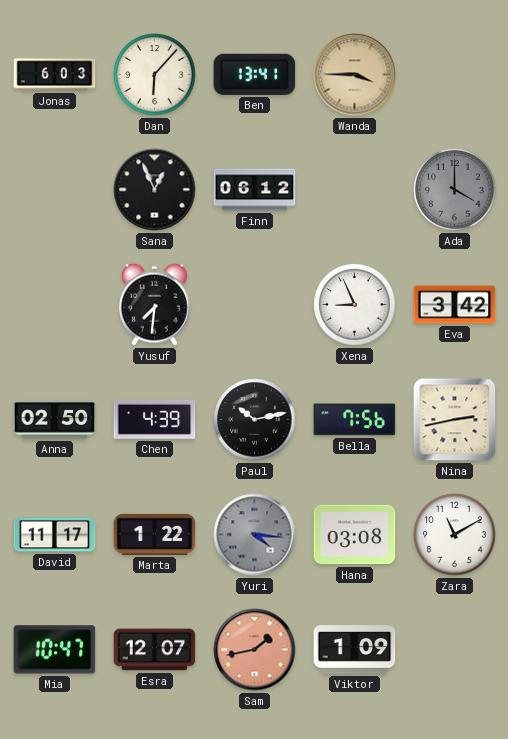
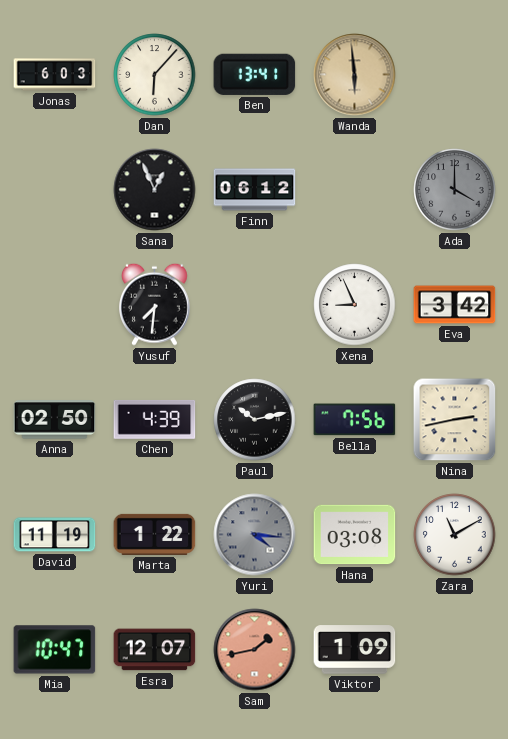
Wanda: 3:45 -> 5:59
David: 11:17 -> 11:19
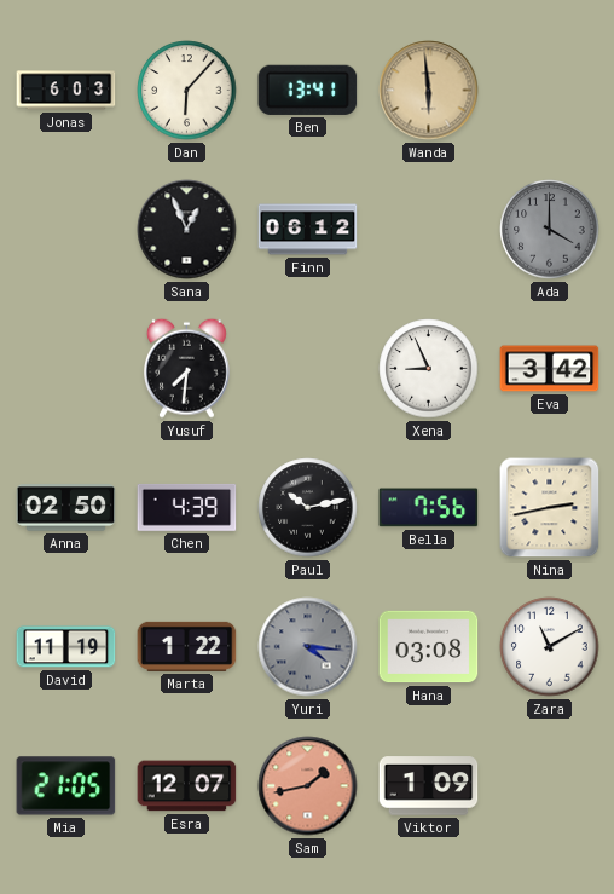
Mia: 10:47 -> 21:05
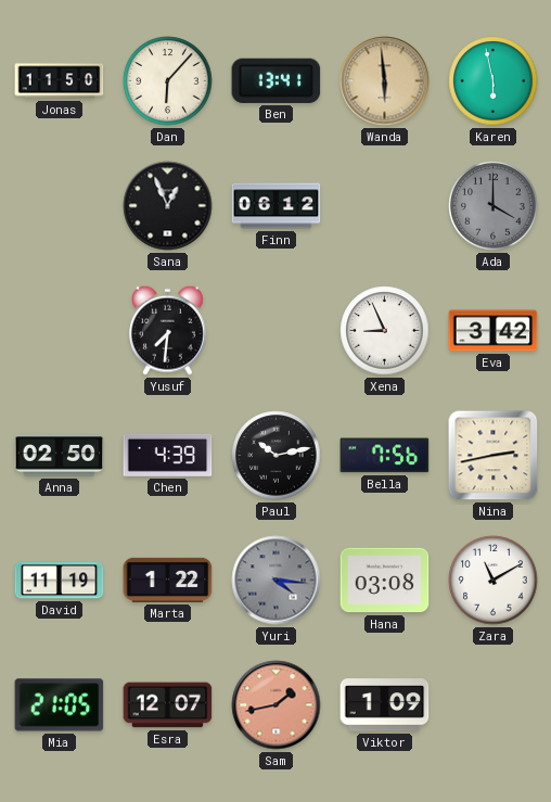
Jonas: 6:03 -> 11:50
Karen: none -> 5:58
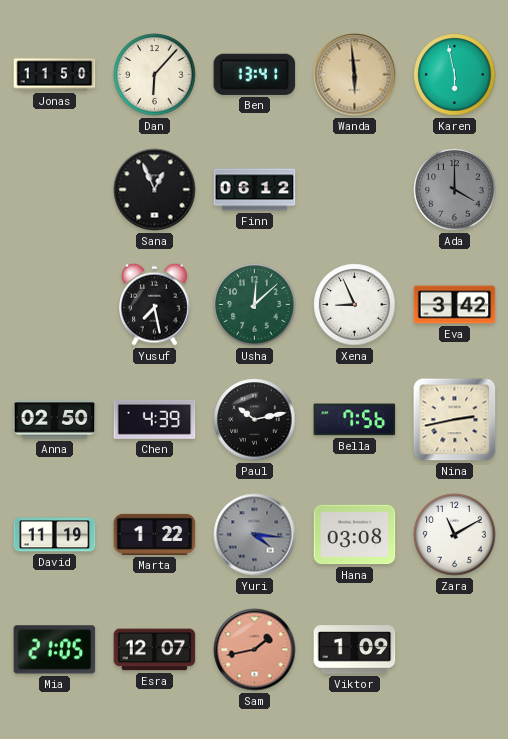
Yusuf: 7:31 -> 7:28
Usha: none -> 12:08
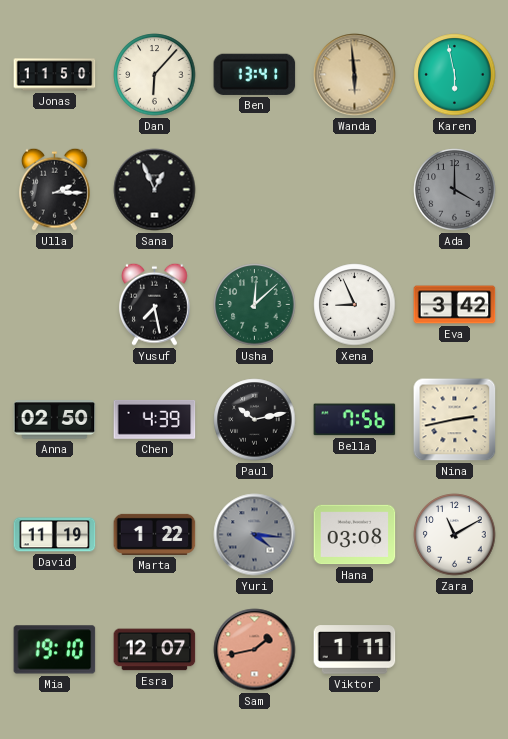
Ulla: none -> 2:15
Finn: 06:12 -> none
Mia: 21:05 -> 19:10
Viktor: 1:09 -> 1:11
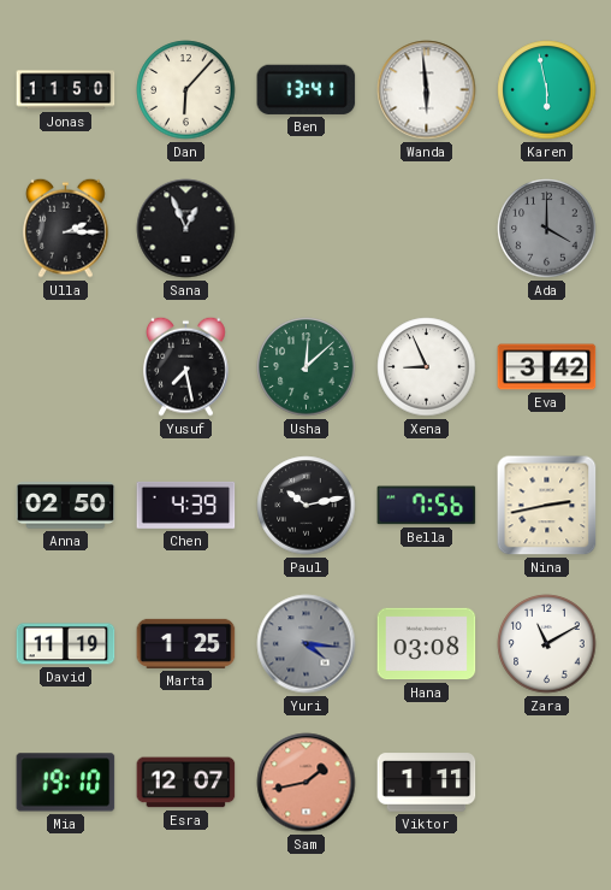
Wanda dial: champagne -> white
Marta: 1:22 -> 1:25
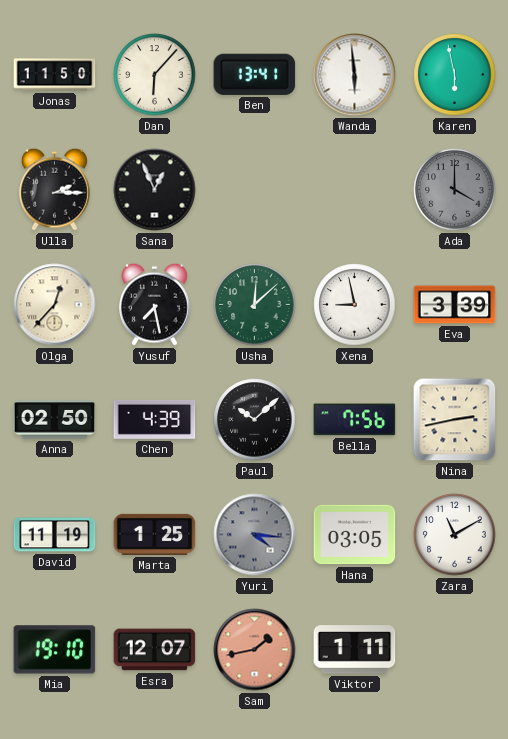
Olga: none -> 12:37
Xena: 8:56 -> 8:58
Eva: 3:42 -> 3:39
Paul: 10:13 -> 10:08
Hana: 03:08 -> 03:05
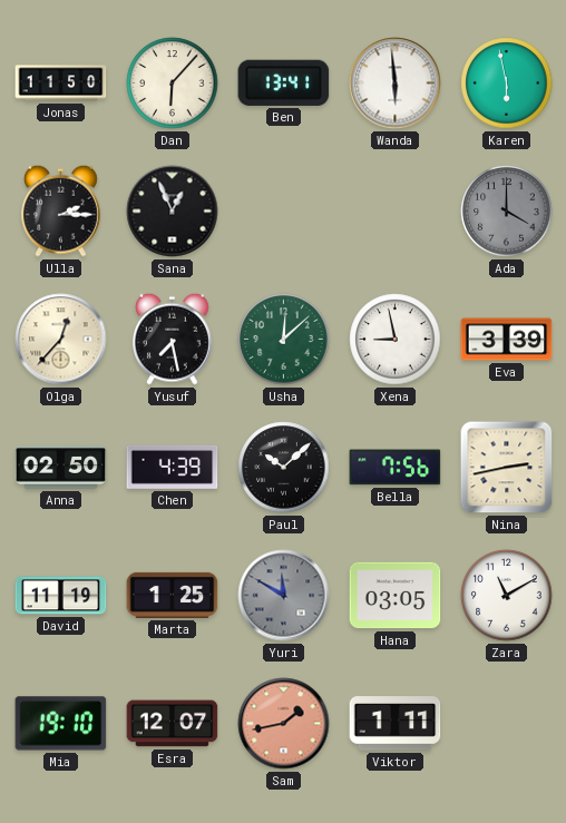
Yuri: 4:16 -> 11:50
